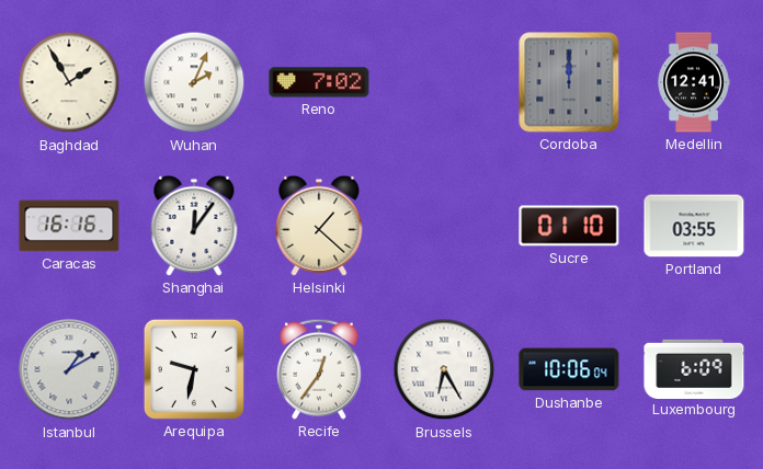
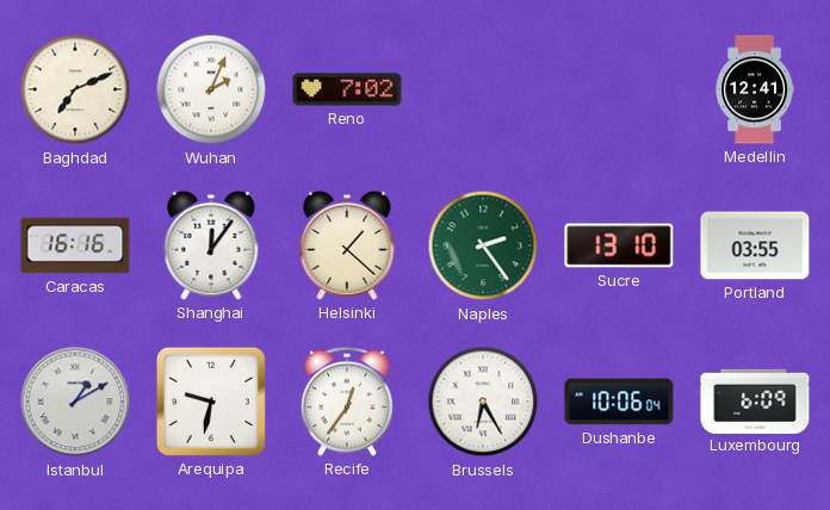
Baghdad: 1:55 -> 7:11
Cordoba: 12:00 -> none
Naples: none -> 2:24
Sucre: 01:10 -> 13:10
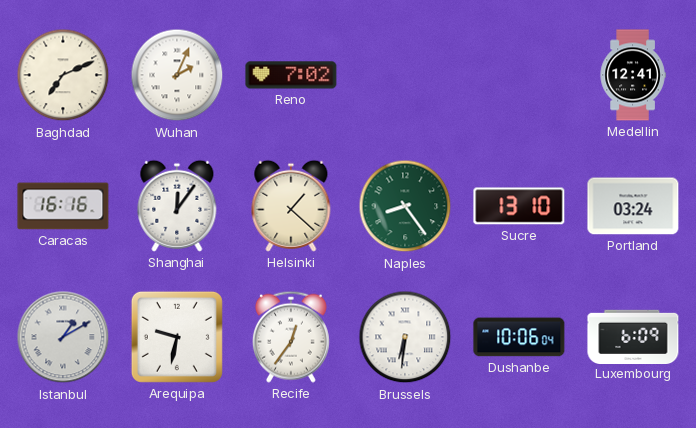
Naples: 2:24 -> 8:24
Portland: 03:55 -> 03:24
Brussels: 6:25 -> 6:31
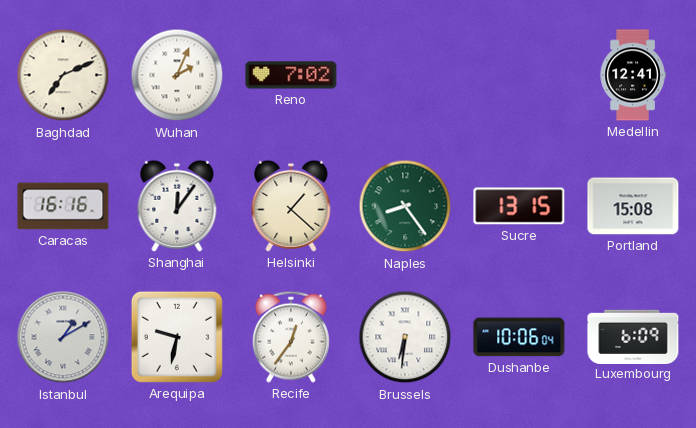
Sucre: 13:10 -> 13:15
Portland: 03:24 -> 15:08
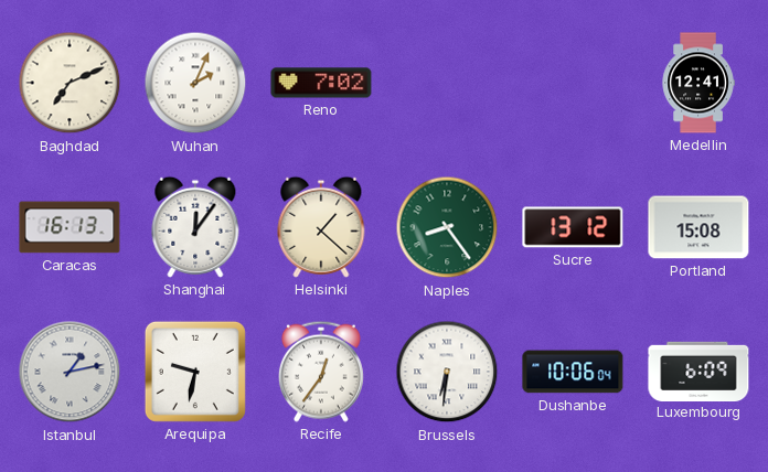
Caracas: 16:16 -> 16:13
Sucre: 13:15 -> 13:12
Istanbul: 1:10 -> 1:13
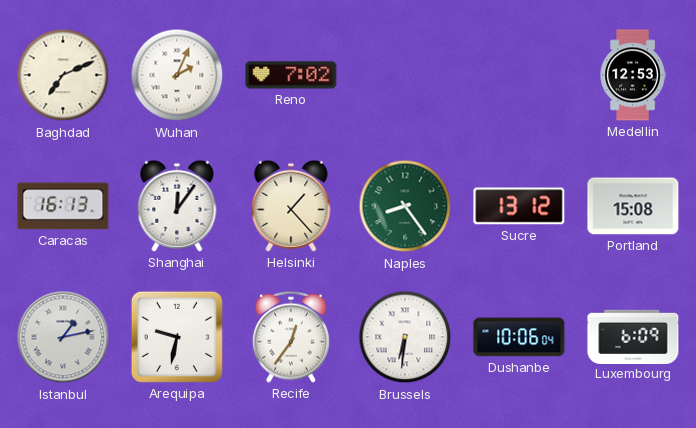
Medellin: 12:41 -> 12:53
Helsinki: 1:22 -> 1:23
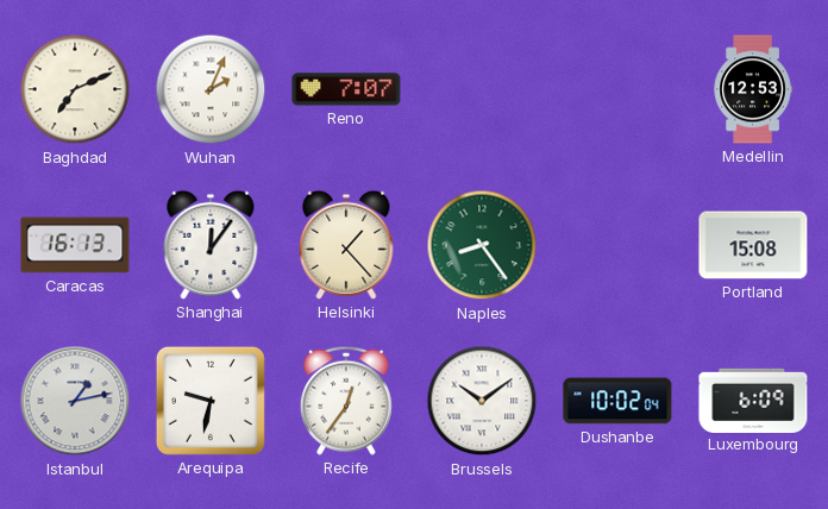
Reno: 7:02 -> 7:07
Sucre: 13:12 -> none
Brussels: 6:31 -> 10:09
Dushanbe: 10:06 -> 10:02
